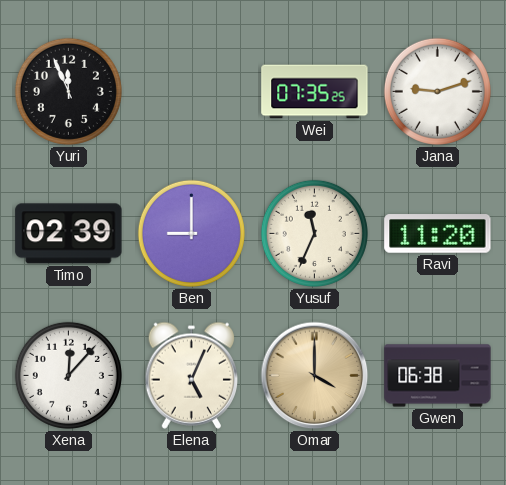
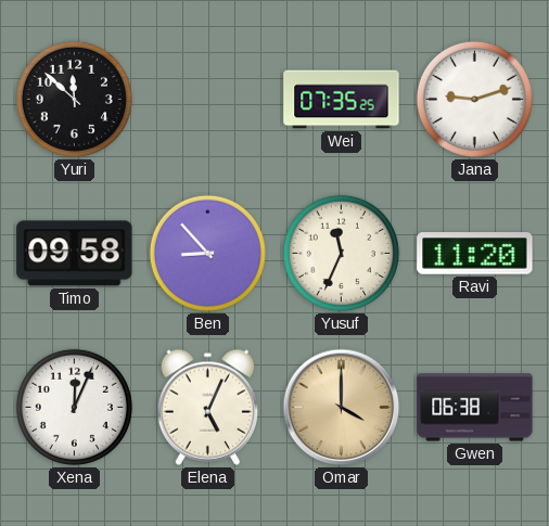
Yuri: 11:56 -> 11:52
Timo: 02:39 -> 09:58
Ben: 9:00 -> 8:53
Xena: 12:07 -> 12:04
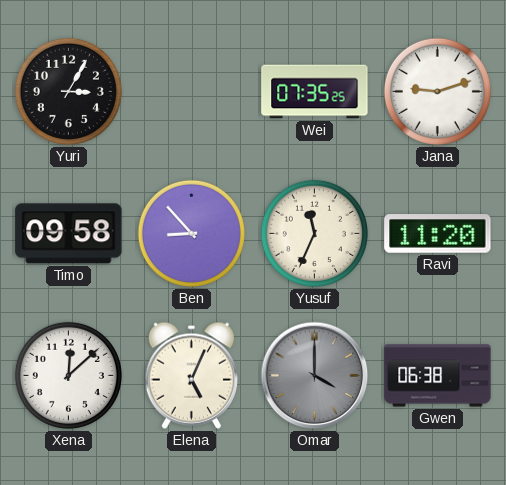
Yuri: 11:52 -> 3:05
Xena: 12:04 -> 12:08
Omar dial: champagne -> grey
